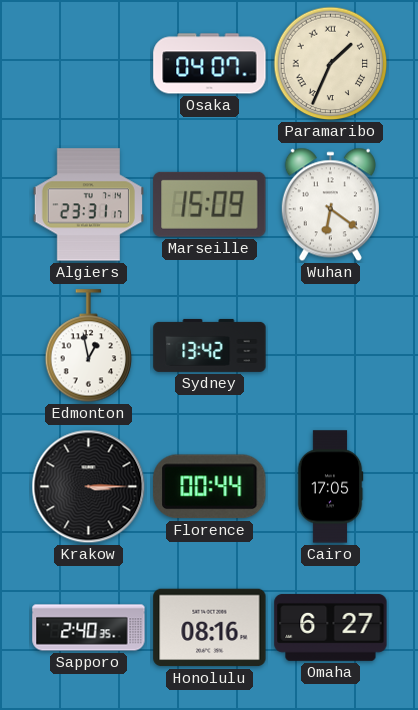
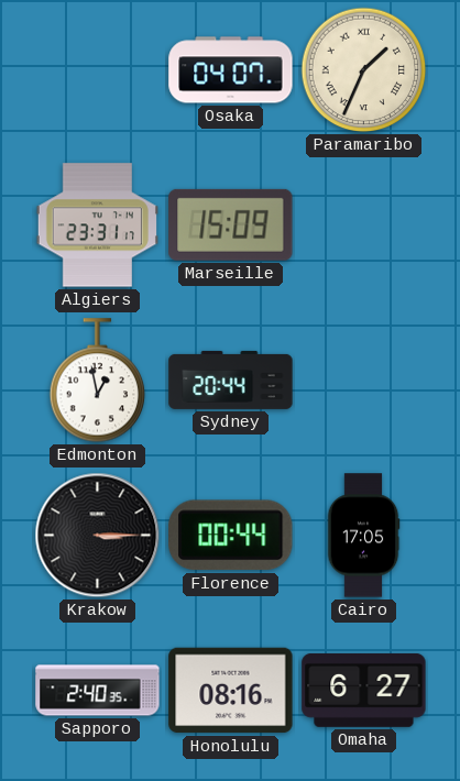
Wuhan: 6:21 -> none
Sydney: 13:42 -> 20:44
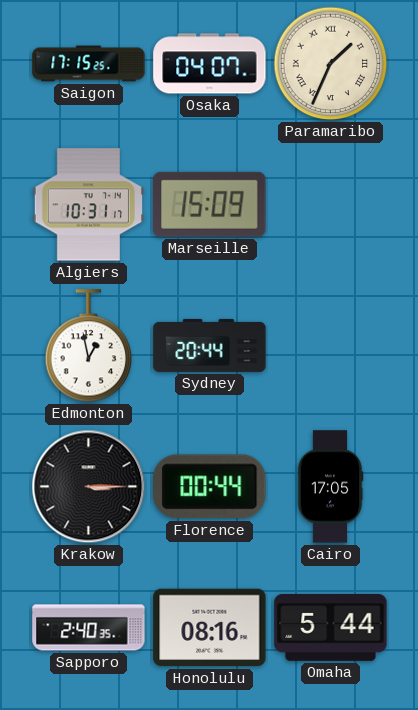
Saigon: none -> 17:15
Algiers: 23:31 -> 10:31
Omaha: 6:27 -> 5:44
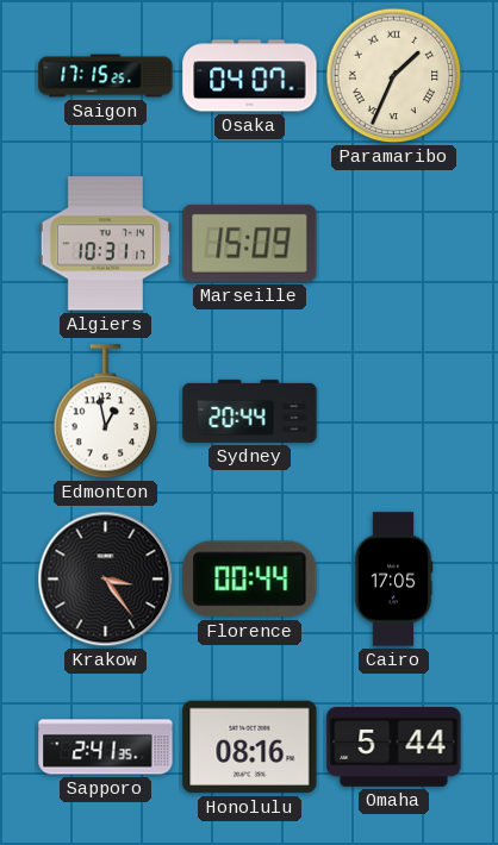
Krakow: 3:15 -> 3:24
Sapporo: 2:40 -> 2:41
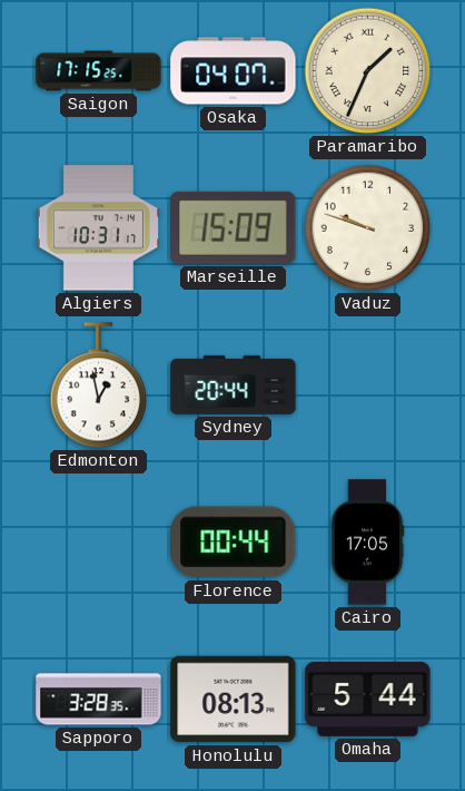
Vaduz: none -> 9:48
Krakow: 3:24 -> none
Sapporo: 2:41 -> 3:28
Honolulu: 08:16 -> 08:13
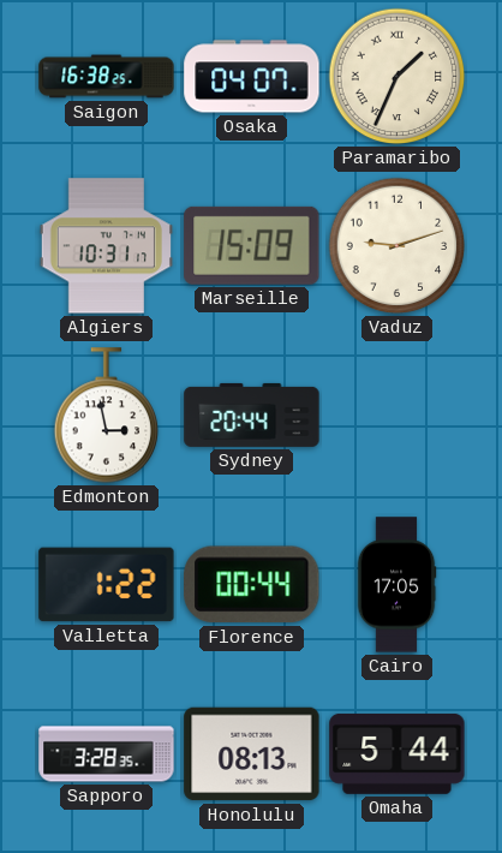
Saigon: 17:15 -> 16:38
Vaduz: 9:48 -> 9:12
Edmonton: 12:58 -> 2:58
Valletta: none -> 1:22
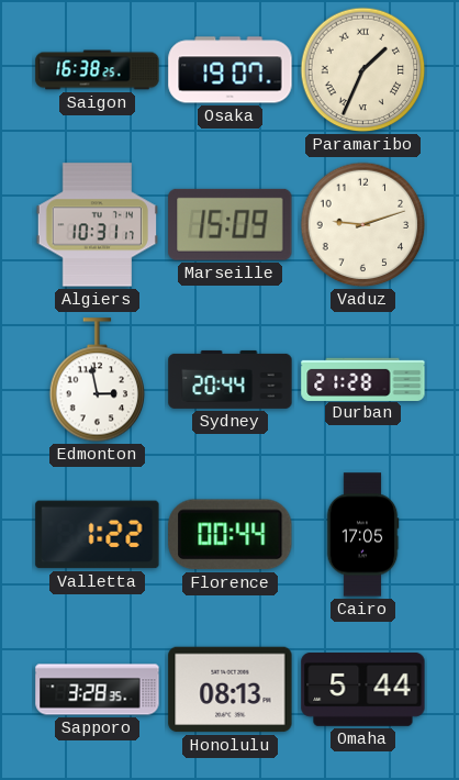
Osaka: 04:07 -> 19:07
Durban: none -> 21:28
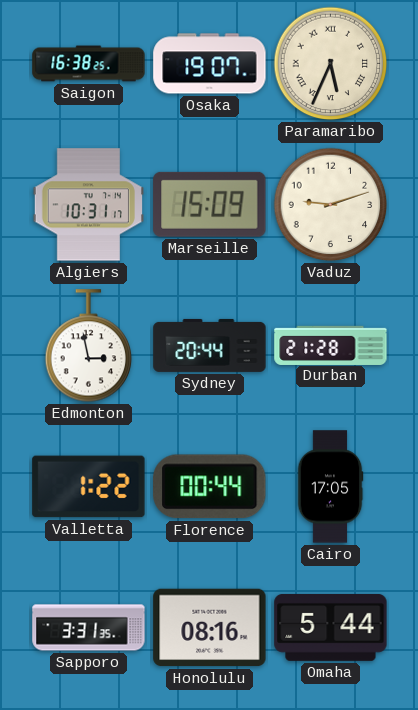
Paramaribo: 1:34 -> 5:34
Sapporo: 3:28 -> 3:31
Honolulu: 08:13 -> 08:16
